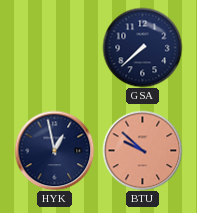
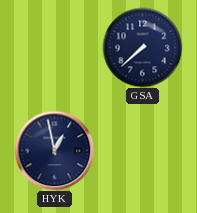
BTU: 9:52 -> none
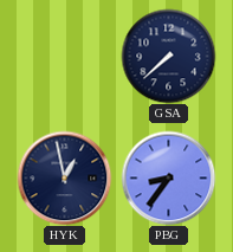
PBG: none -> 8:36
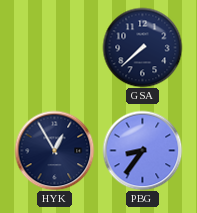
HYK: 12:58 -> 12:55
